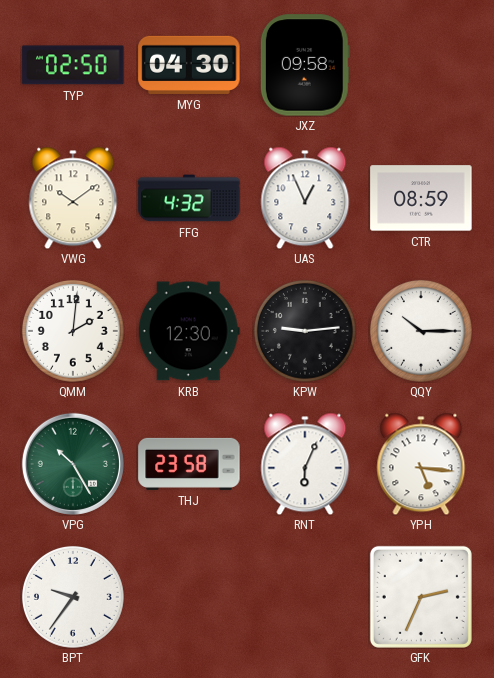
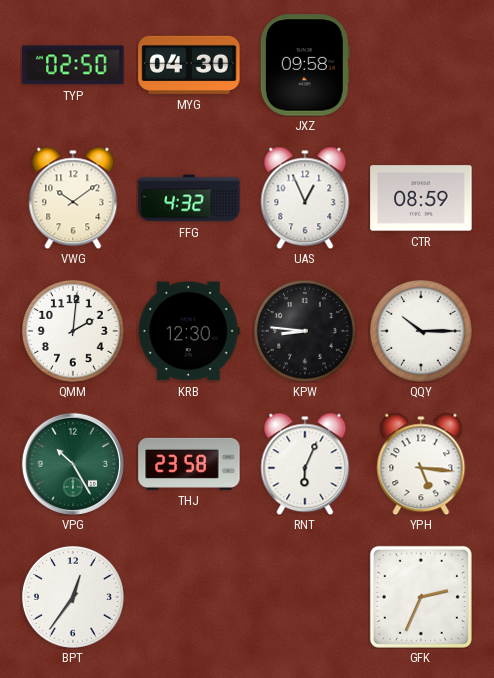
KPW: 9:14 -> 8:46
BPT: 9:36 -> 12:36
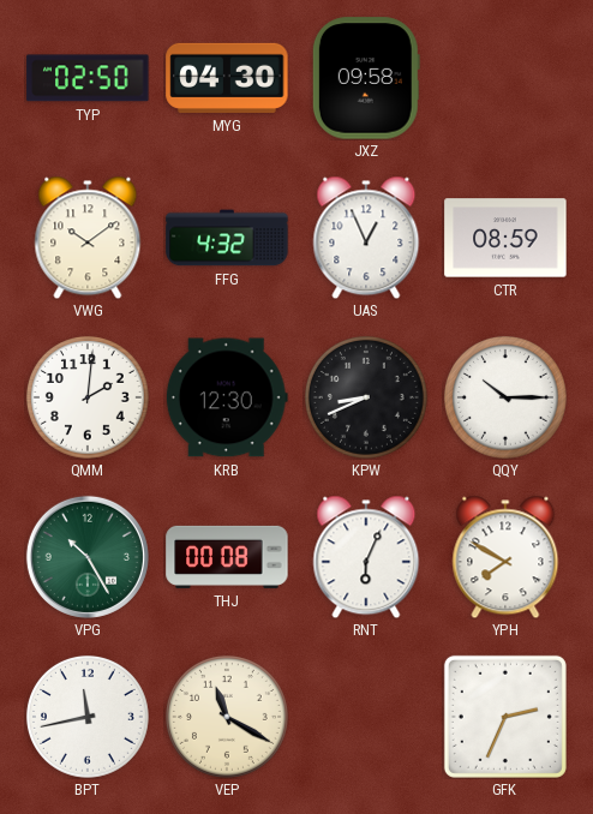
KPW: 8:46 -> 8:41
THJ: 23:58 -> 00:08
YPH: 5:16 -> 7:50
BPT: 12:36 -> 11:43
VEP: none -> 11:20
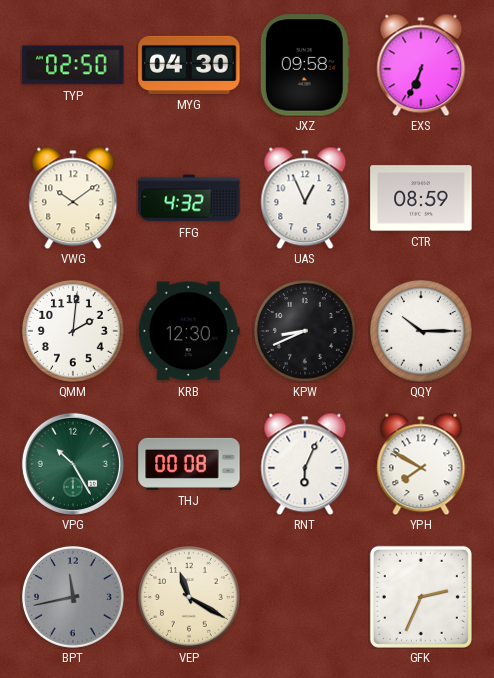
EXS: none -> 6:34
BPT dial: white -> grey
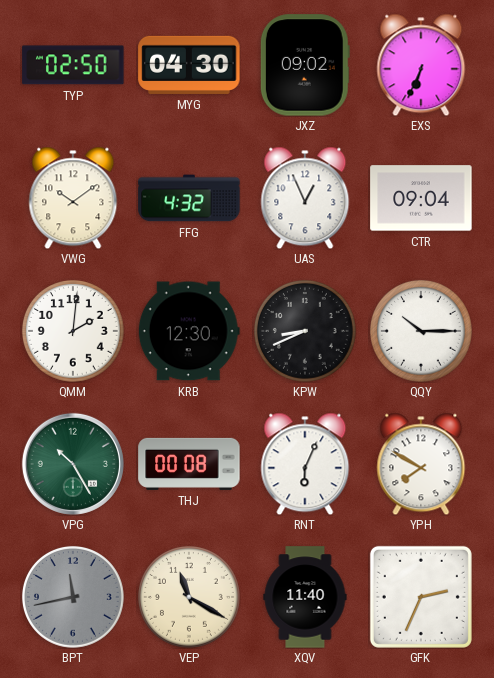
JXZ: 09:58 -> 09:02
CTR: 08:59 -> 09:04
XQV: none -> 11:40
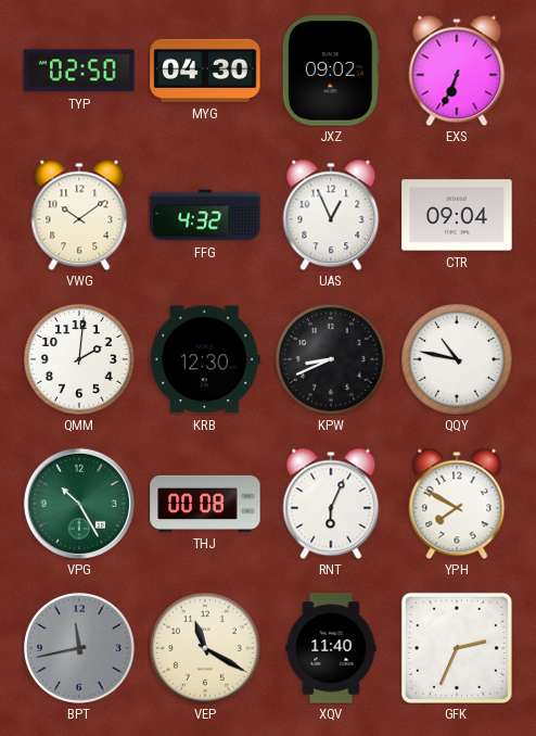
QQY: 10:15 -> 10:47
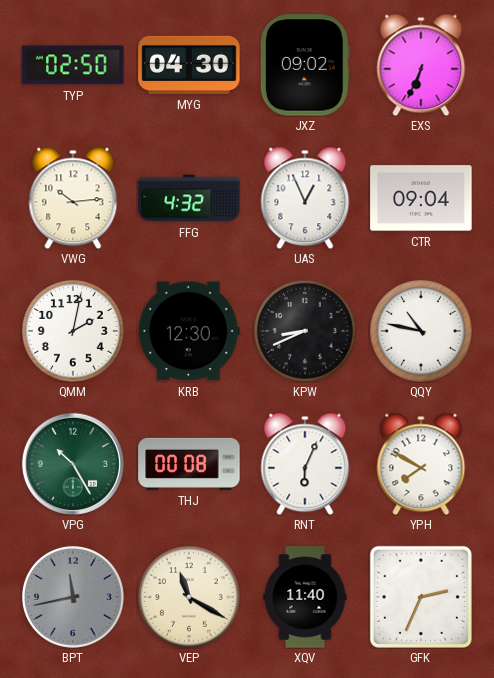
VWG: 10:09 -> 10:14
QMM: 2:01 -> 2:02
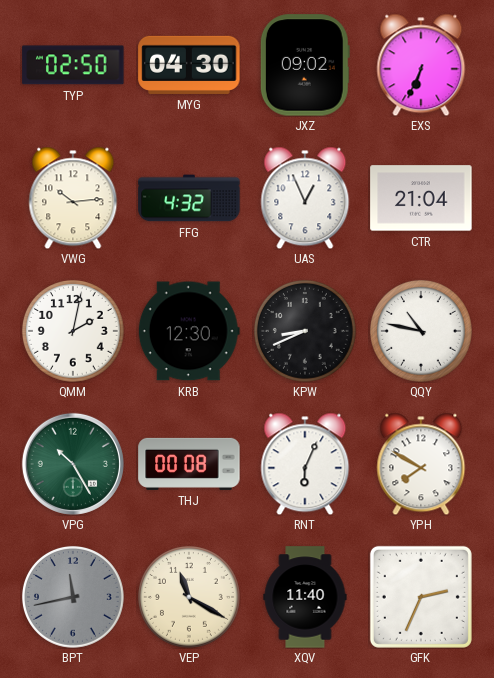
CTR: 09:04 -> 21:04
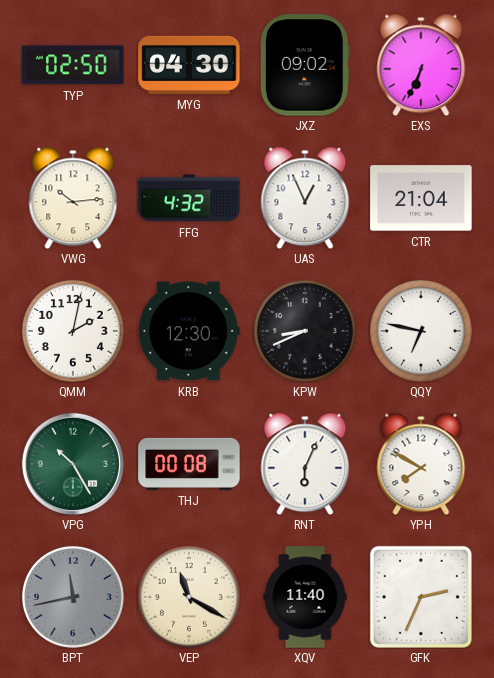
QQY: 10:47 -> 6:47
